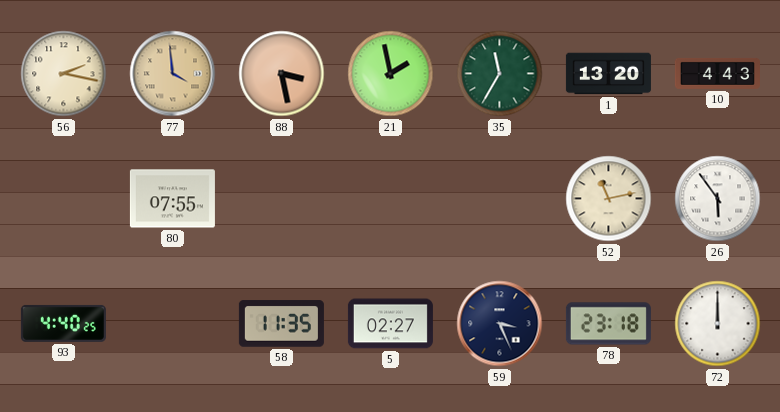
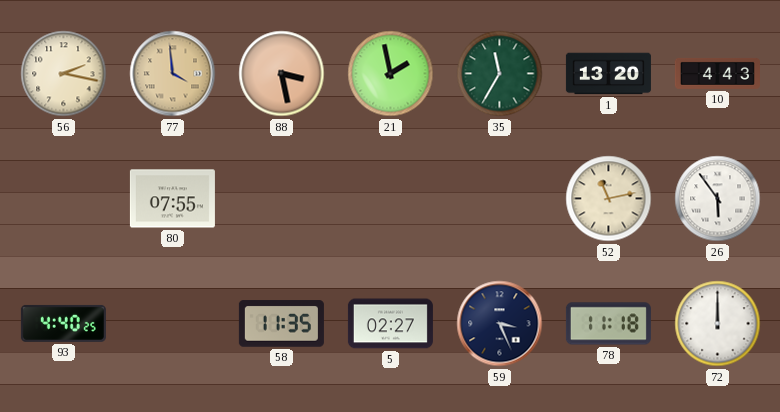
78: 23:18 -> 11:18
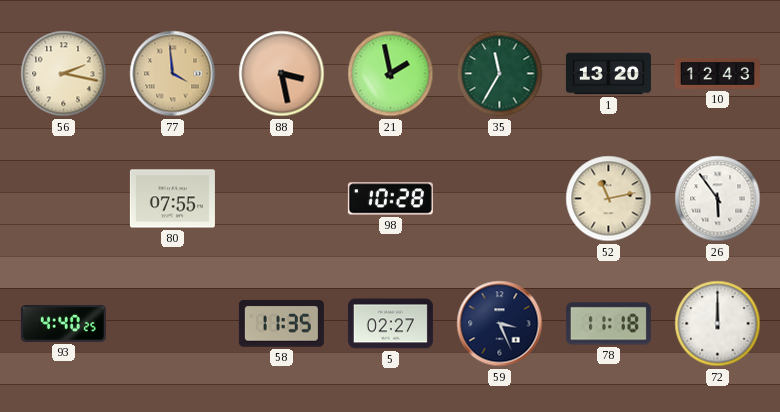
10: 4:43 -> 12:43
98: none -> 10:28
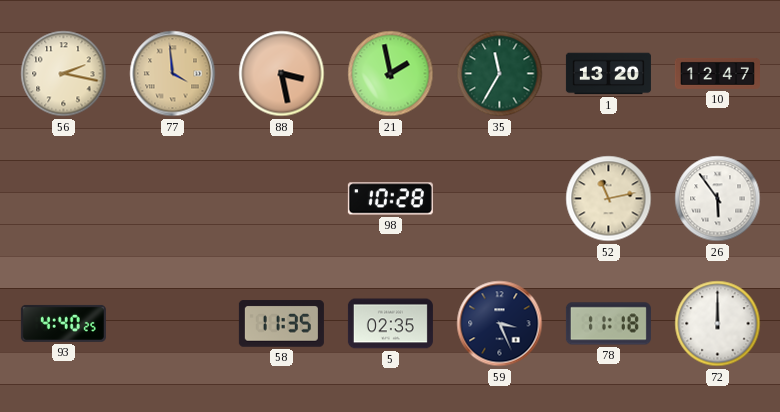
10: 12:43 -> 12:47
80: 07:55 -> none
5: 02:27 -> 02:35
